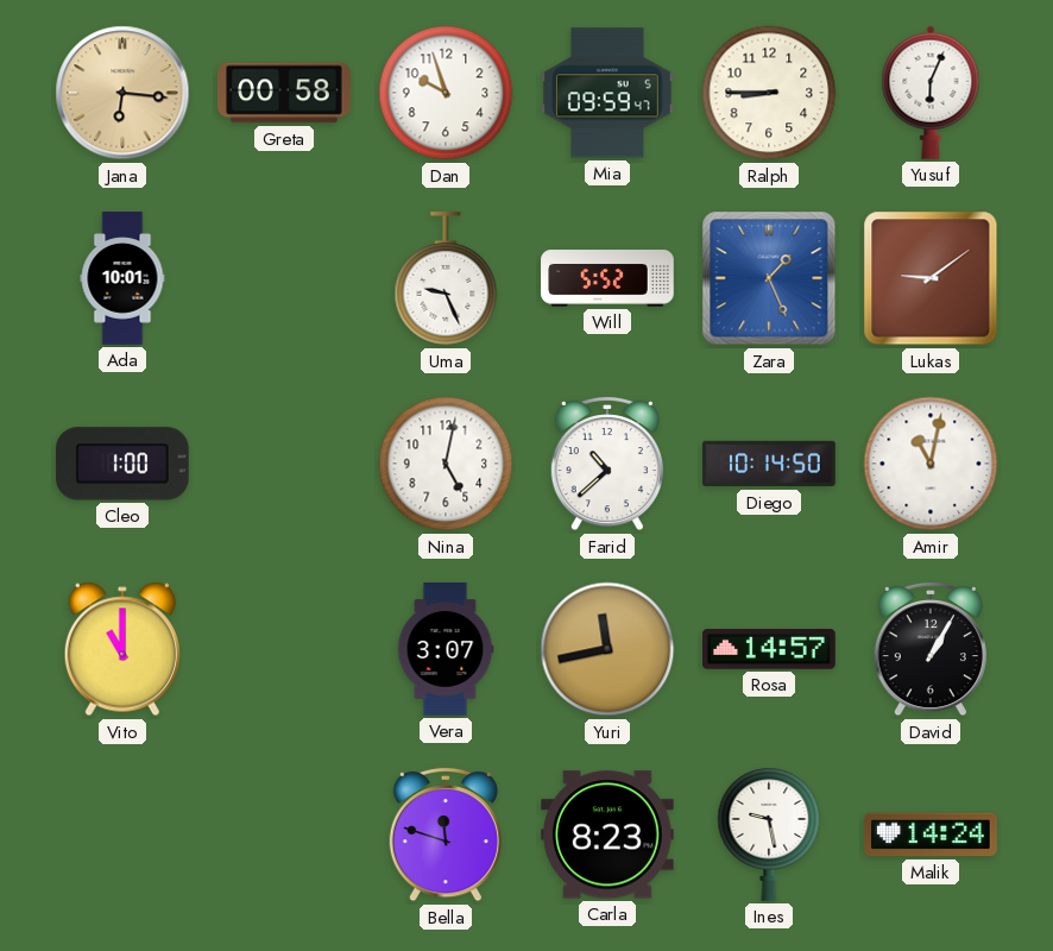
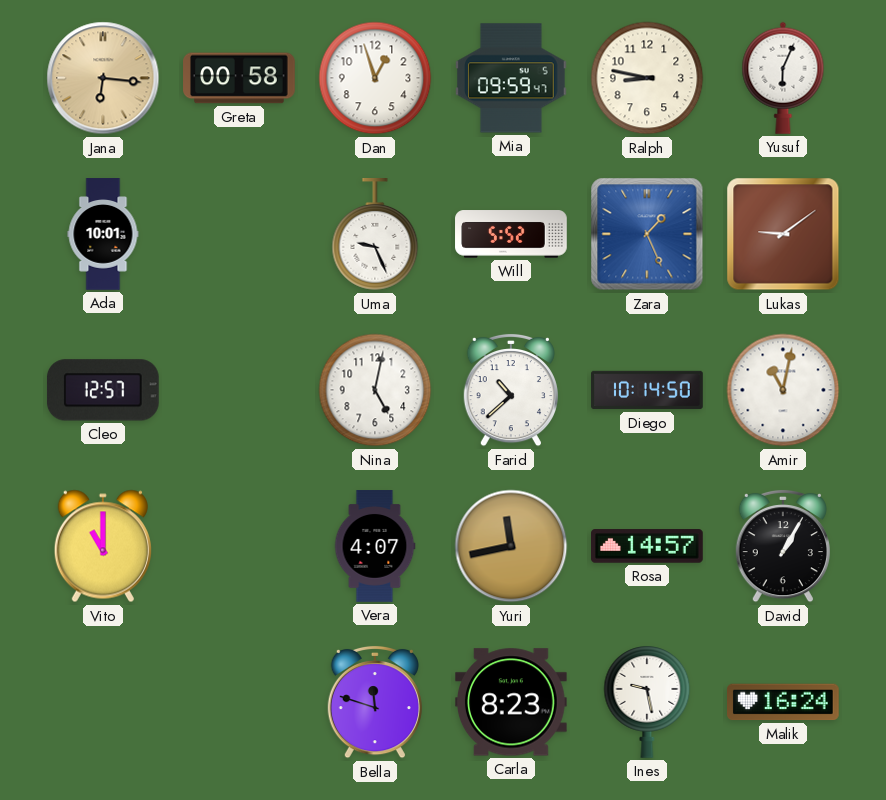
Dan: 9:57 -> 12:57
Ralph: 8:45 -> 8:47
Cleo: 1:00 -> 12:57
Vera: 3:07 -> 4:07
Malik: 14:24 -> 16:24
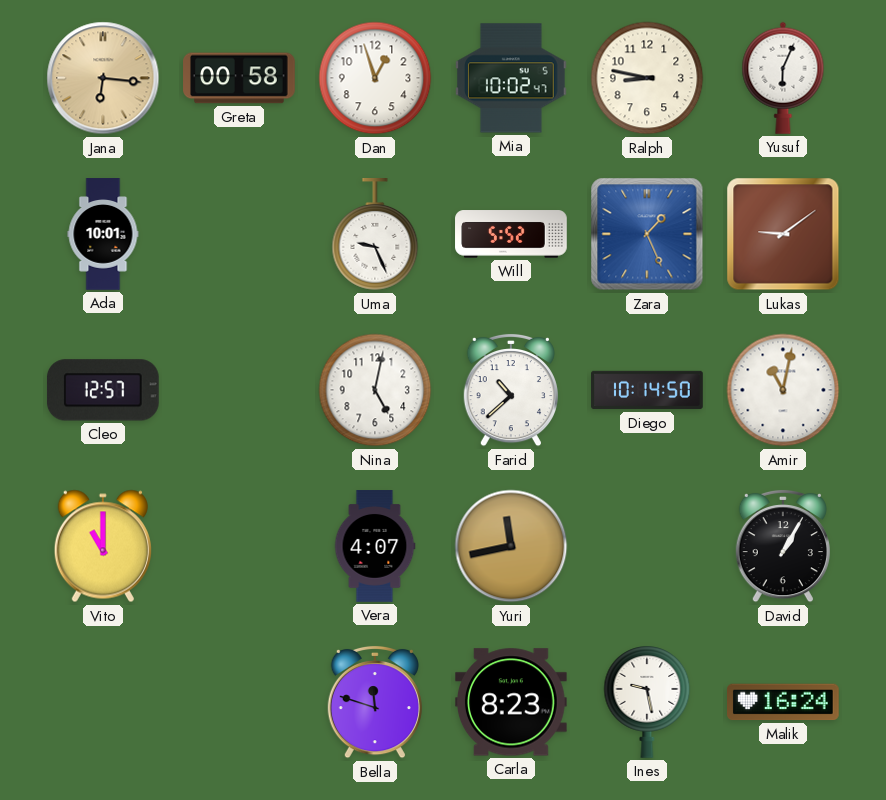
Mia: 09:59 -> 10:02
Rosa: 14:57 -> none
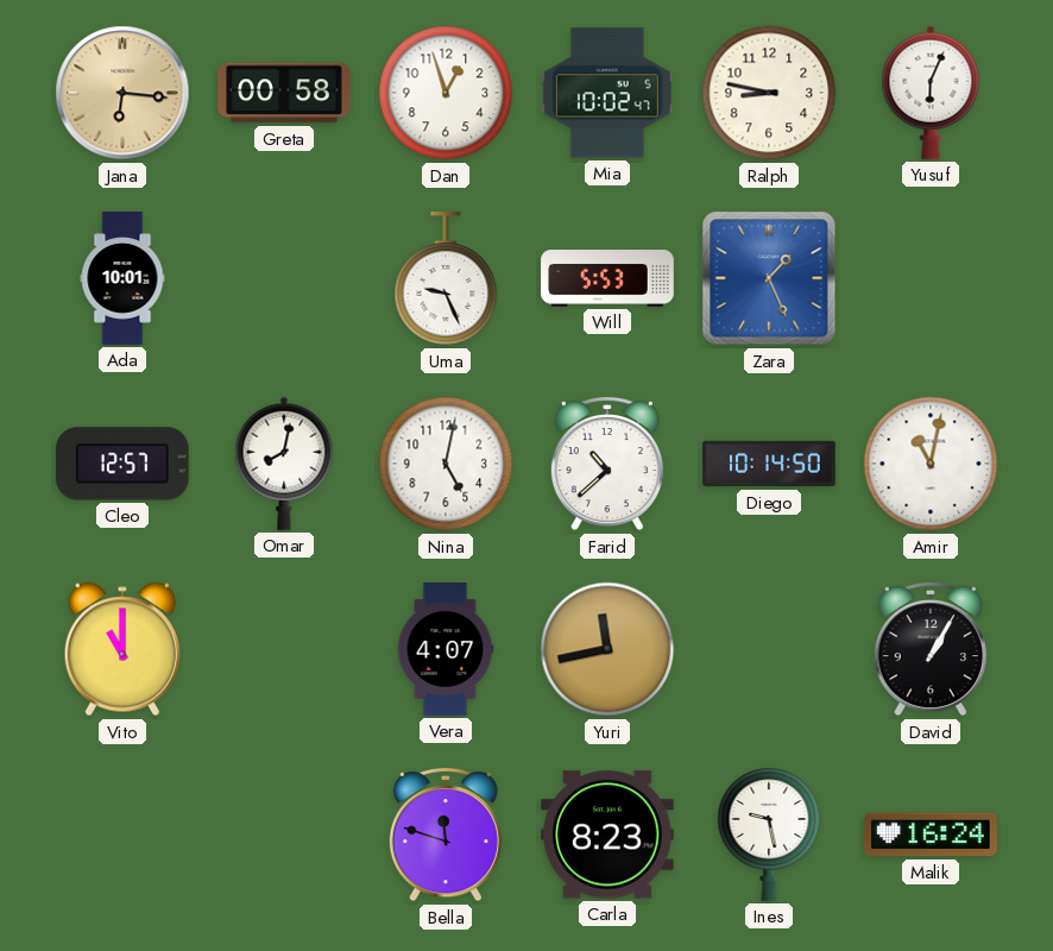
Will: 5:52 -> 5:53
Lukas: 9:09 -> none
Omar: none -> 8:02
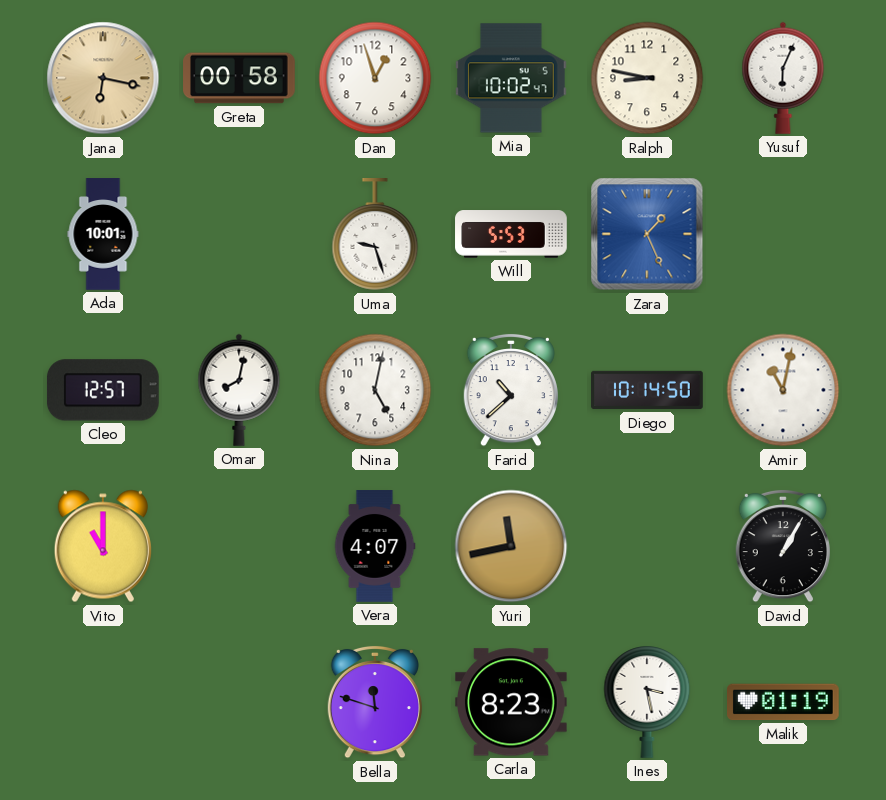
Jana: 6:16 -> 6:17
Uma: 9:26 -> 9:27
Ines: 9:28 -> 3:28
Malik: 16:24 -> 01:19
